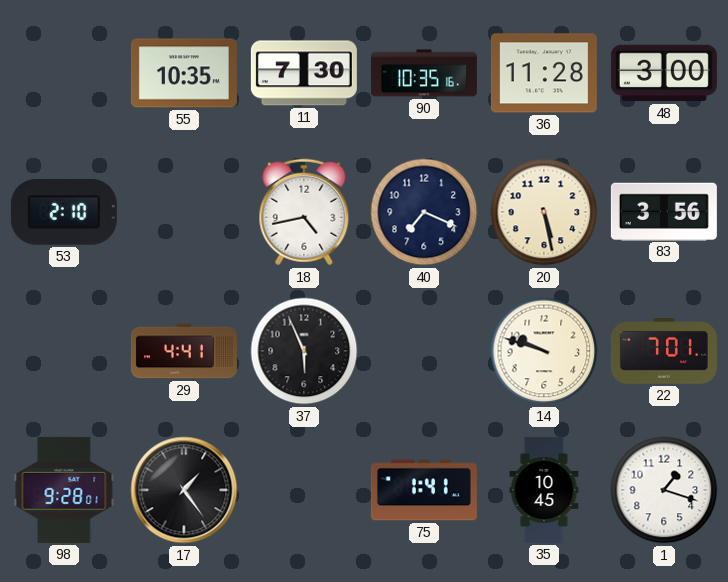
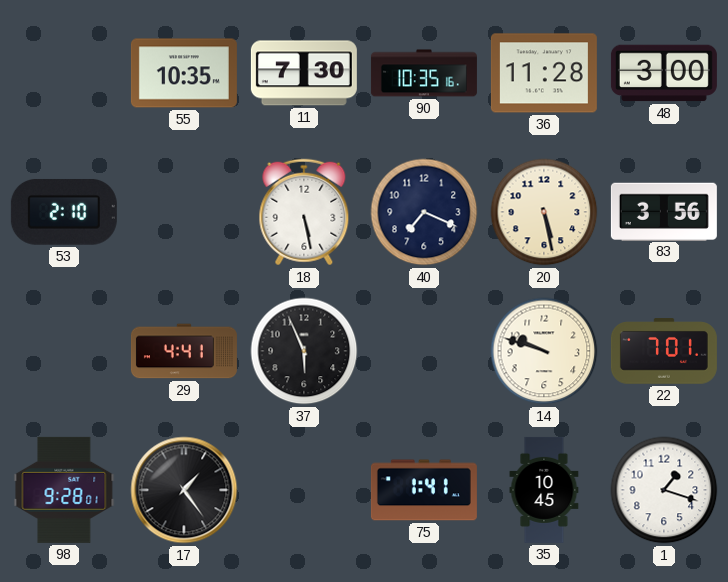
18: 4:43 -> 5:28
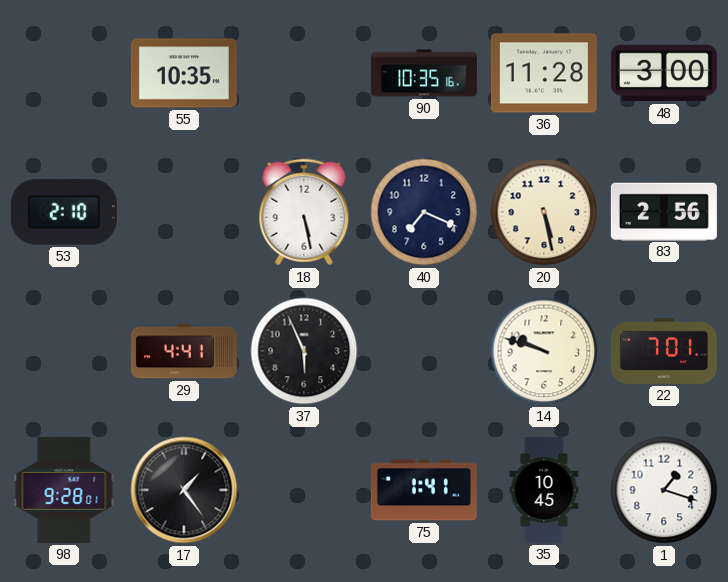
11: 7:30 -> none
83: 3:56 -> 2:56
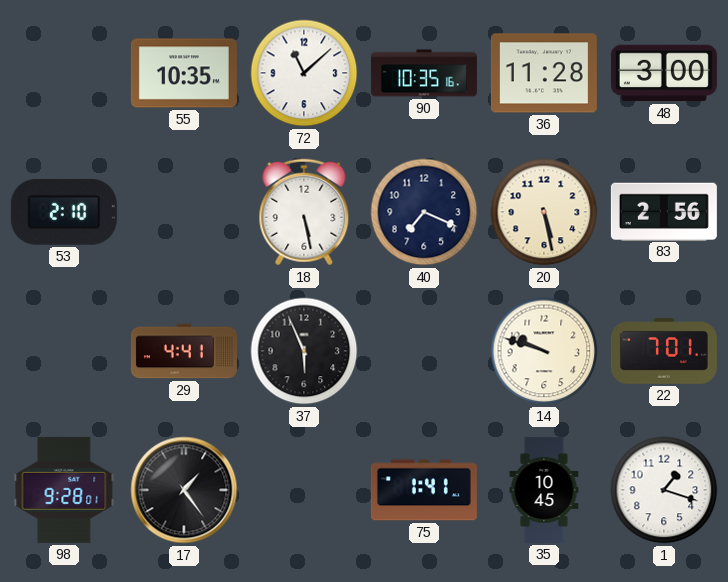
72: none -> 11:08
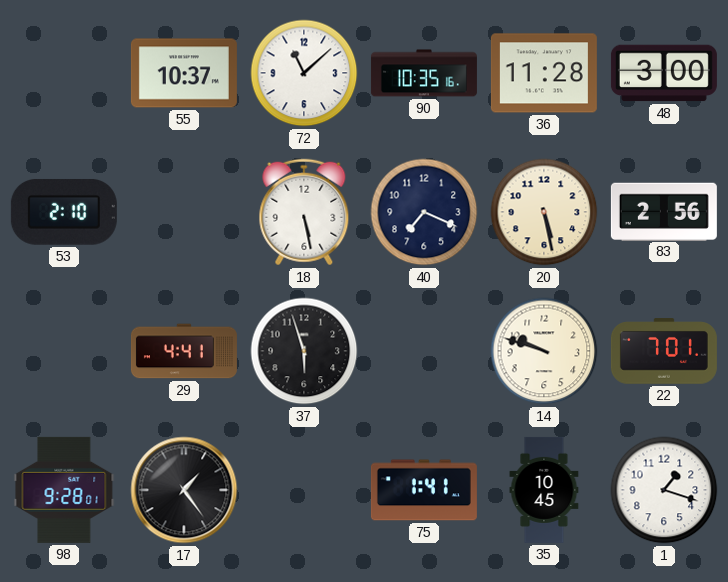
55: 10:35 -> 10:37
37: 5:56 -> 5:57
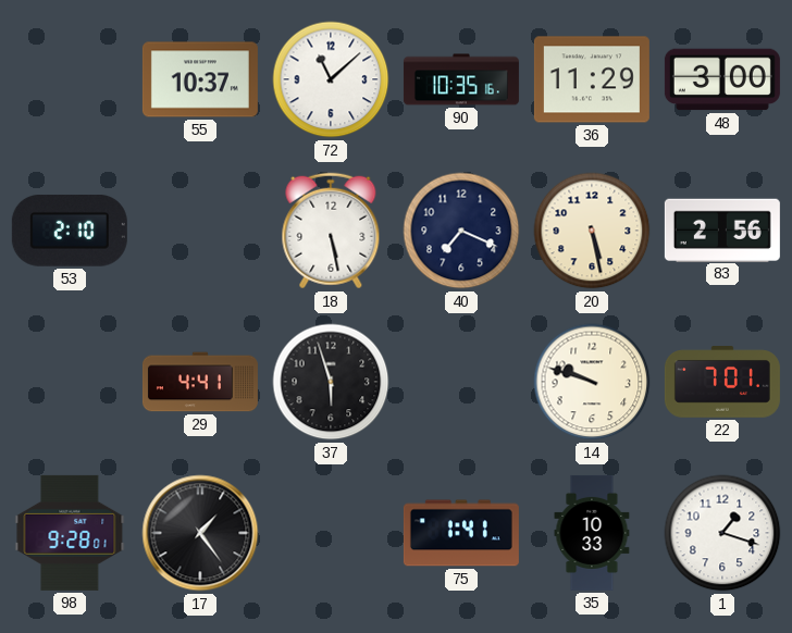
36: 11:28 -> 11:29
35: 10:45 -> 10:33
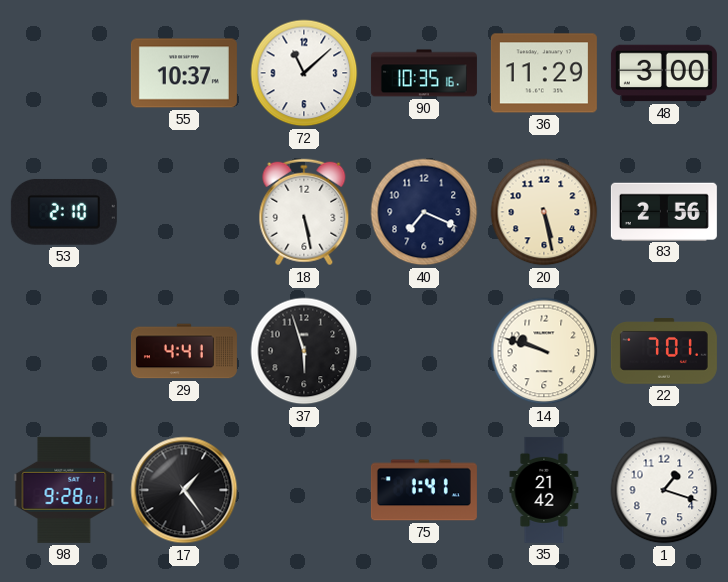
35: 10:33 -> 21:42
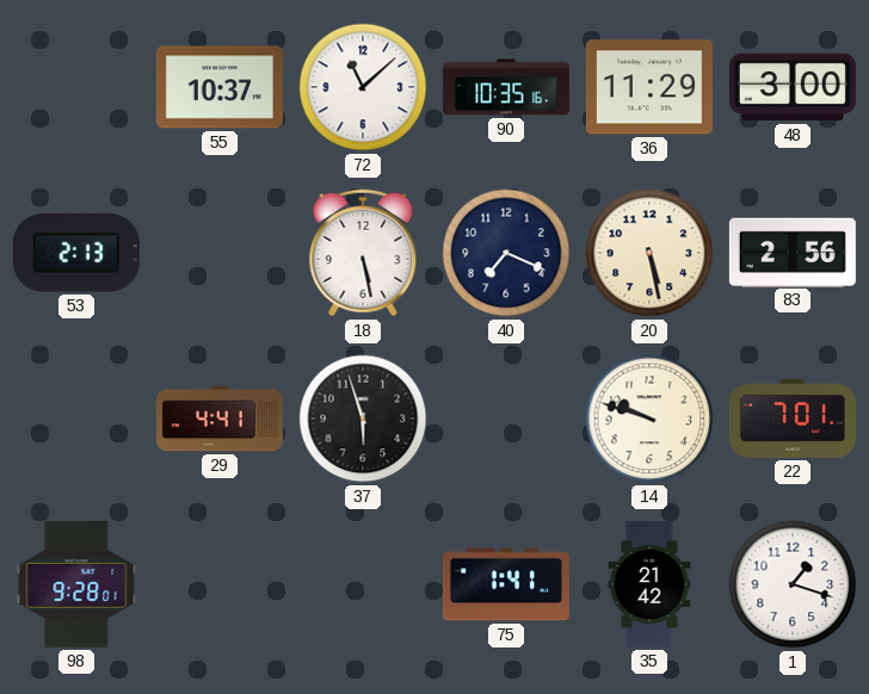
53: 2:10 -> 2:13
17: 1:24 -> none
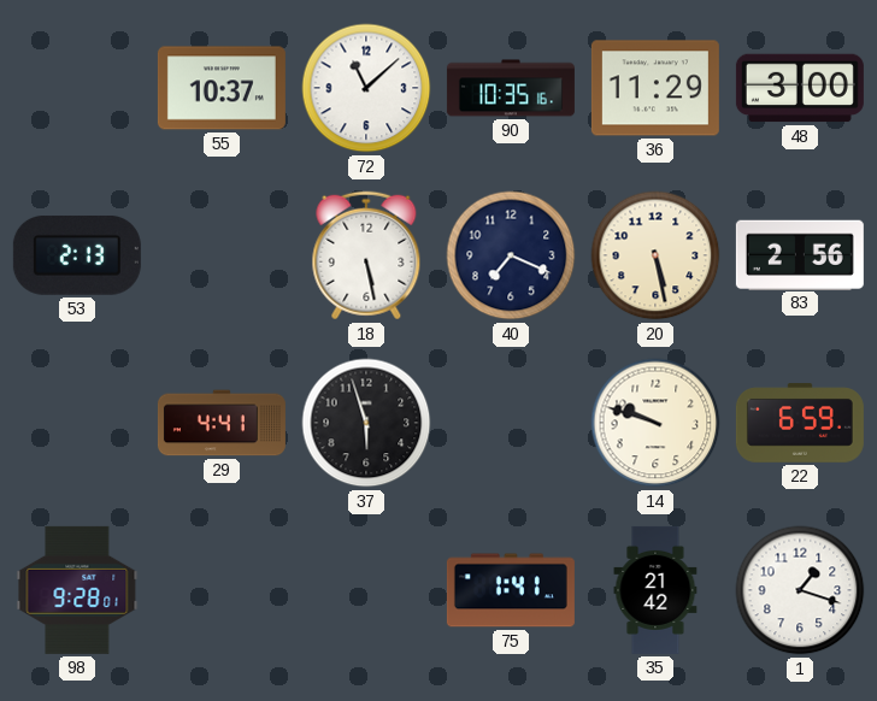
22: 7:01 -> 6:59
